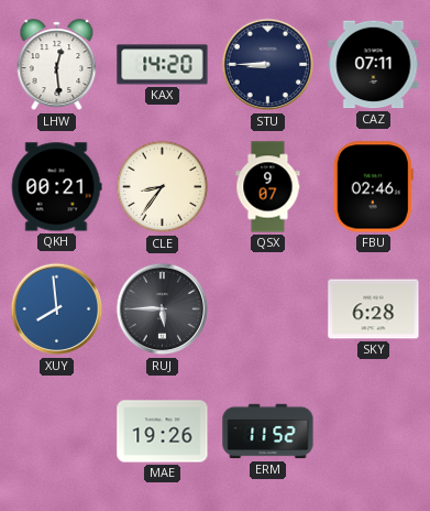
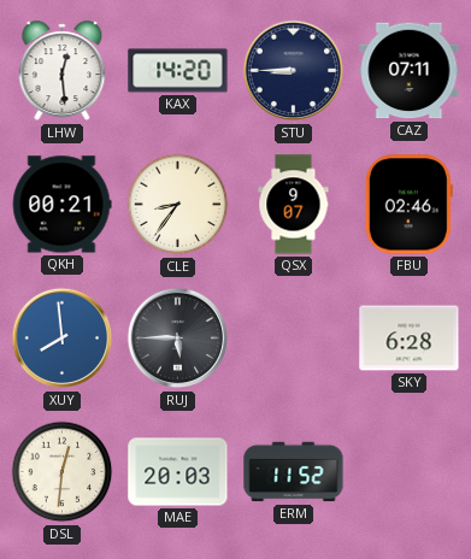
DSL: none -> 12:31
MAE: 19:26 -> 20:03
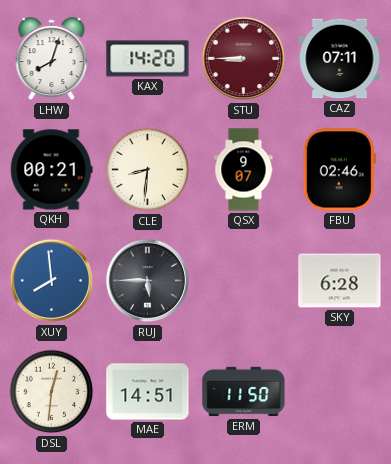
LHW: 12:29 -> 8:03
STU dial: navy -> burgundy
CLE: 8:36 -> 8:31
MAE: 20:03 -> 14:51
ERM: 11:52 -> 11:50
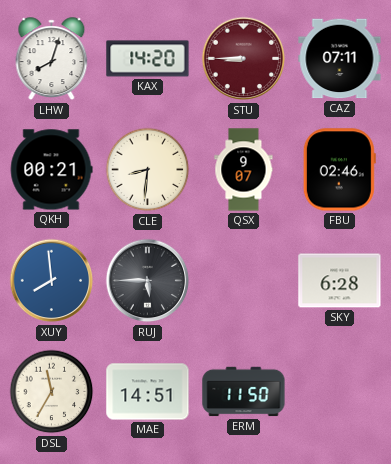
DSL: 12:31 -> 11:35
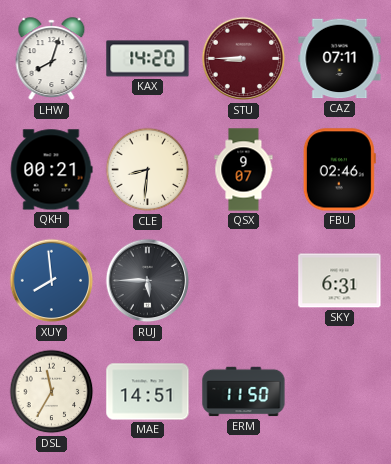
SKY: 6:28 -> 6:31
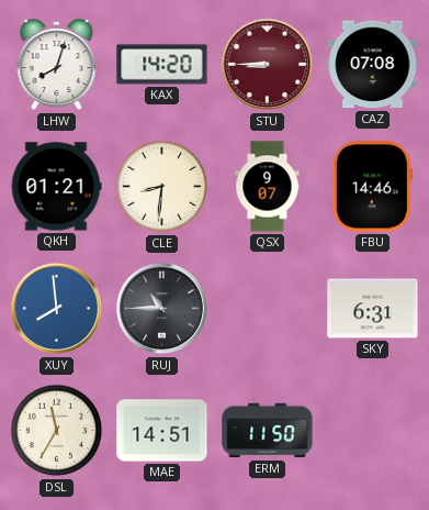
CAZ: 07:11 -> 07:08
QKH: 00:21 -> 01:21
FBU: 02:46 -> 14:46
RUJ: 5:45 -> 10:45
